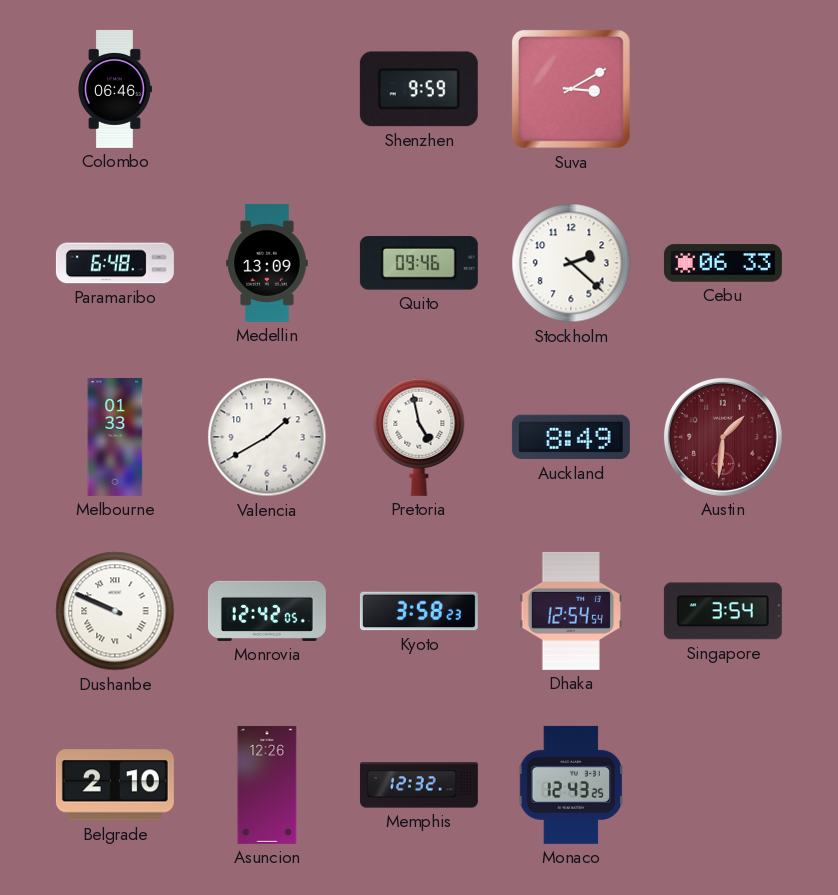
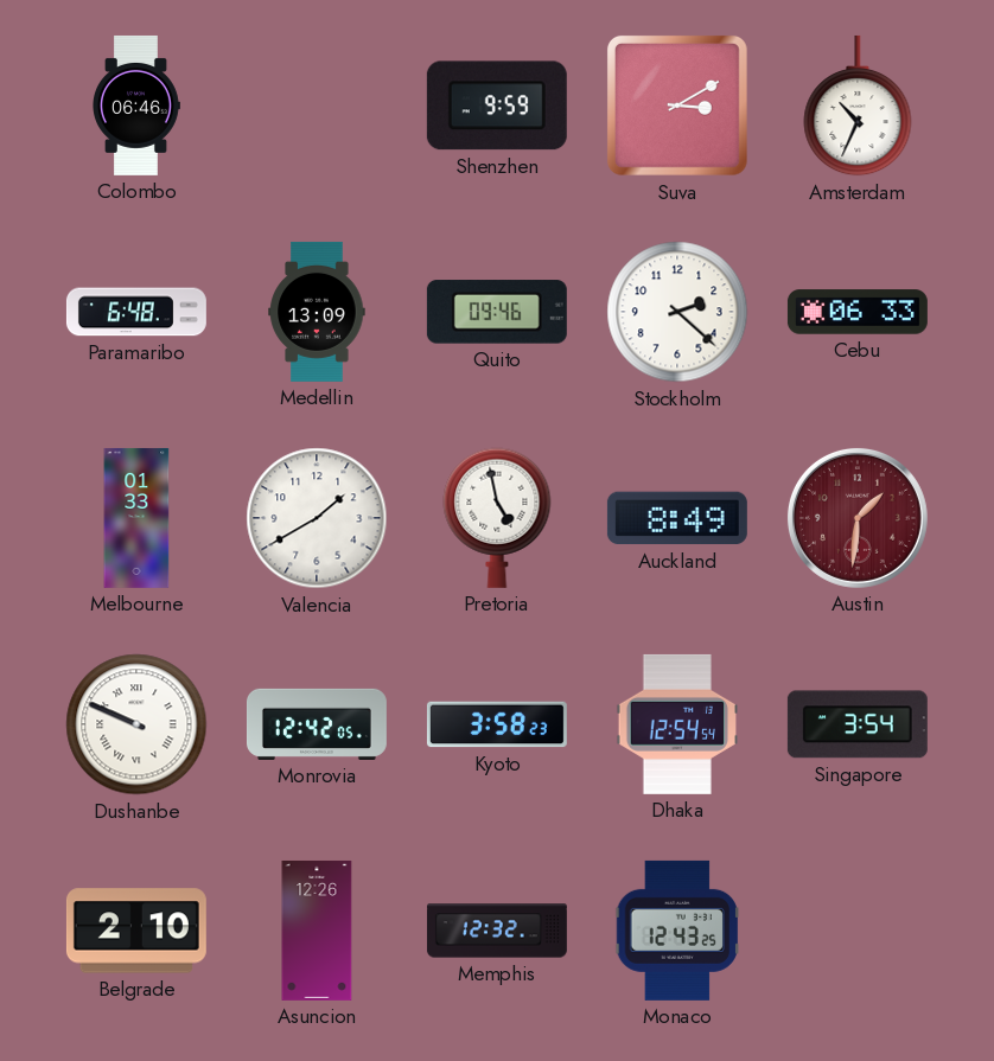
Amsterdam: none -> 10:34
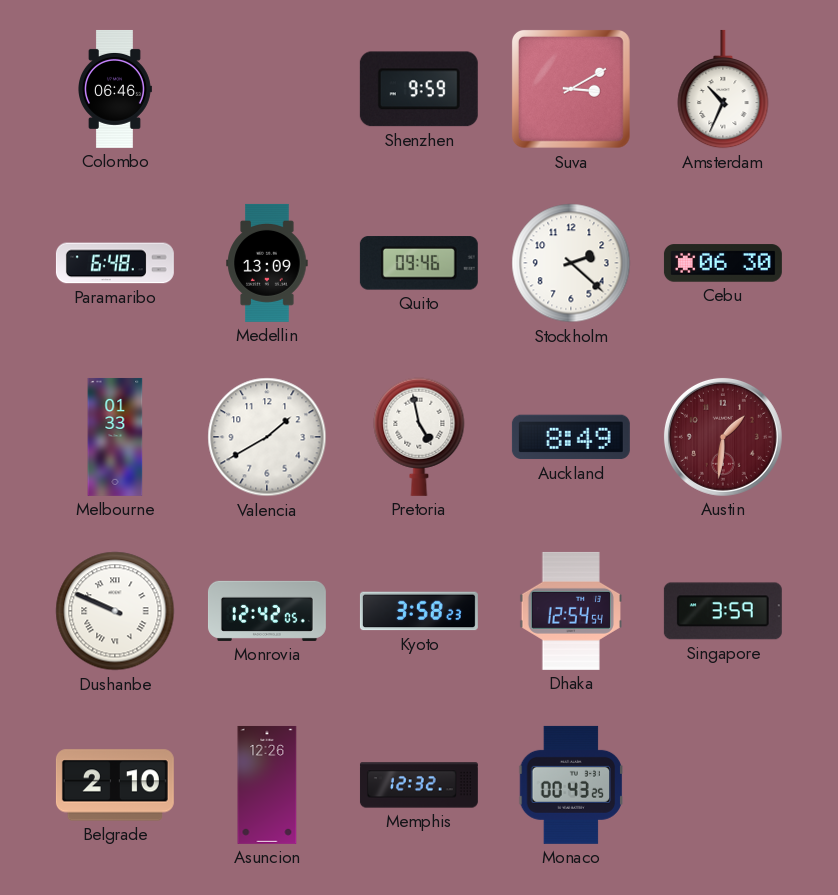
Cebu: 06:33 -> 06:30
Singapore: 3:54 -> 3:59
Monaco: 12:43 -> 00:43
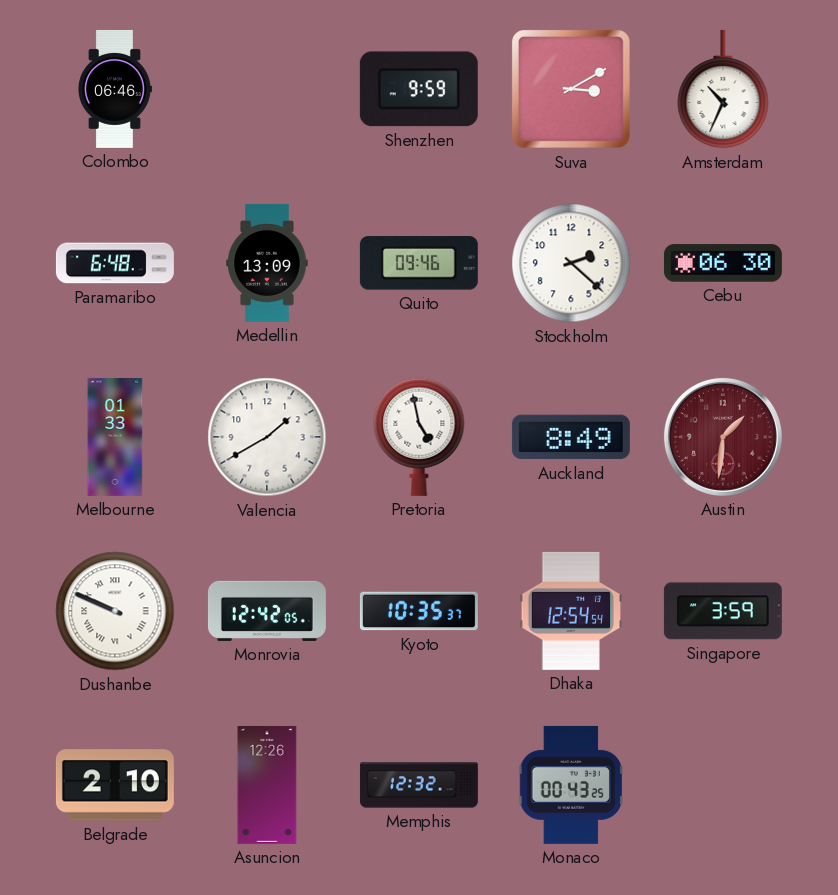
Kyoto: 3:58 -> 10:35
